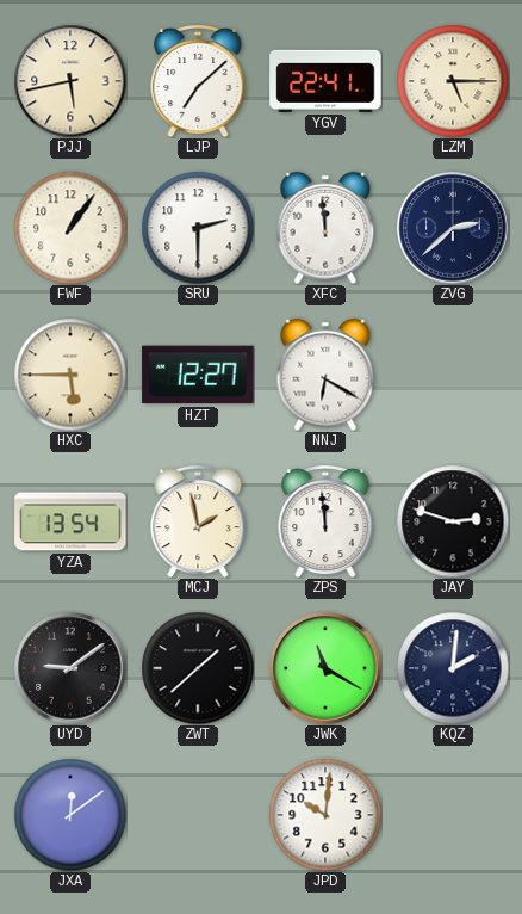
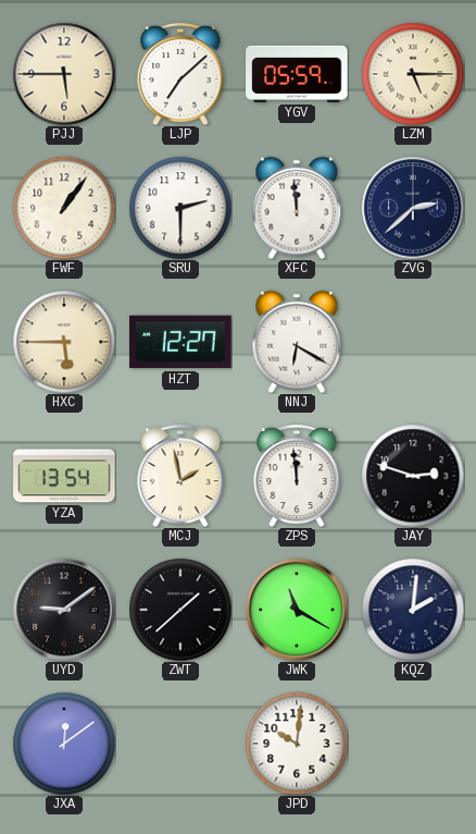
PJJ: 5:43 -> 5:45
YGV: 22:41 -> 05:59
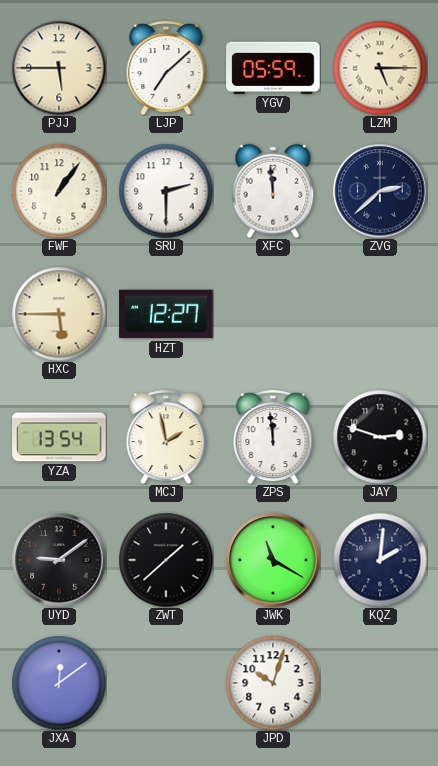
NNJ: 6:20 -> none
JPD: 10:01 -> 10:03
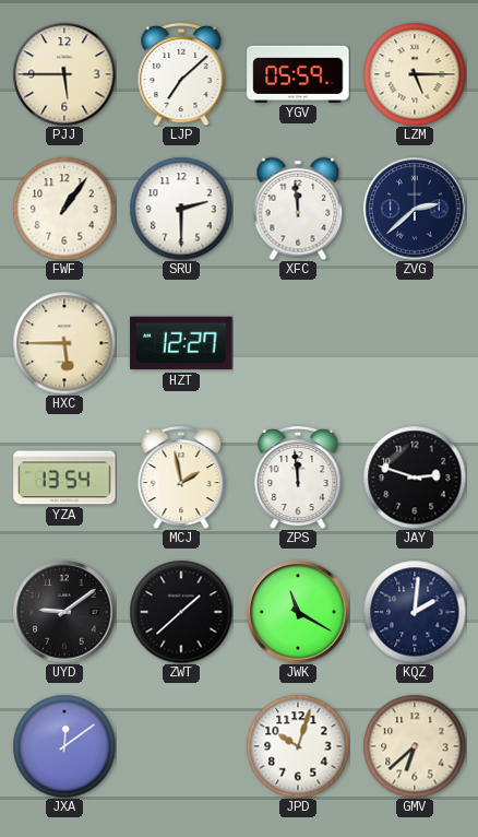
GMV: none -> 6:38
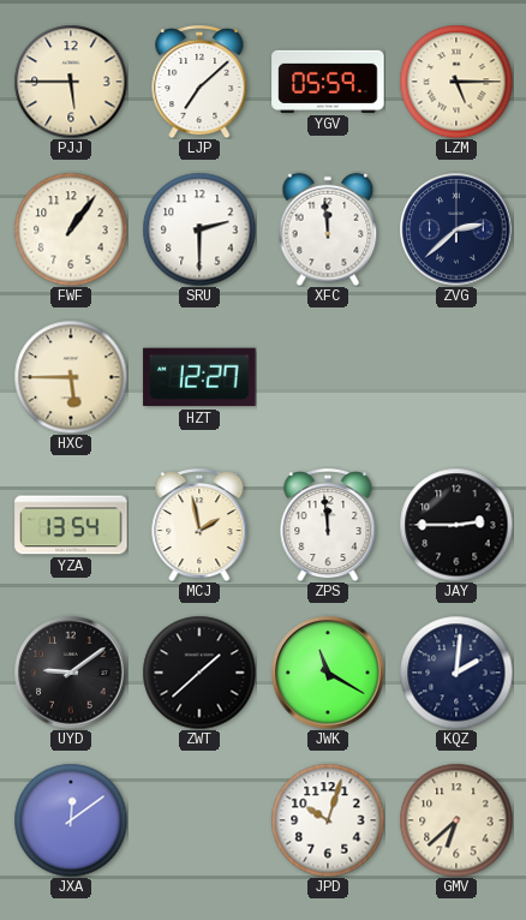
JAY: 2:48 -> 2:45
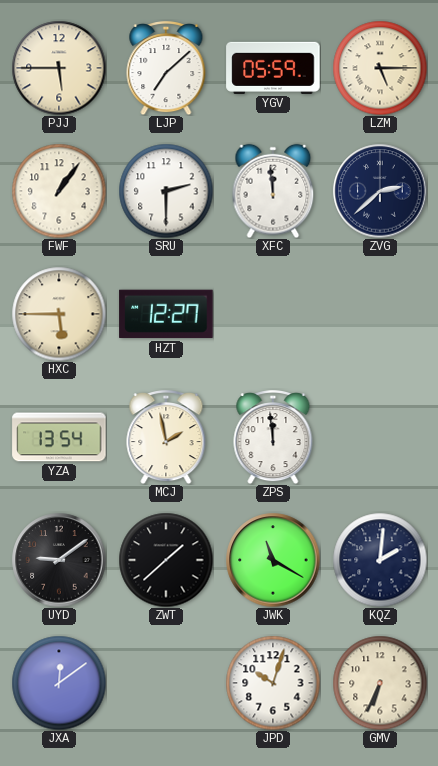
JAY: 2:45 -> none
GMV: 6:38 -> 6:34
